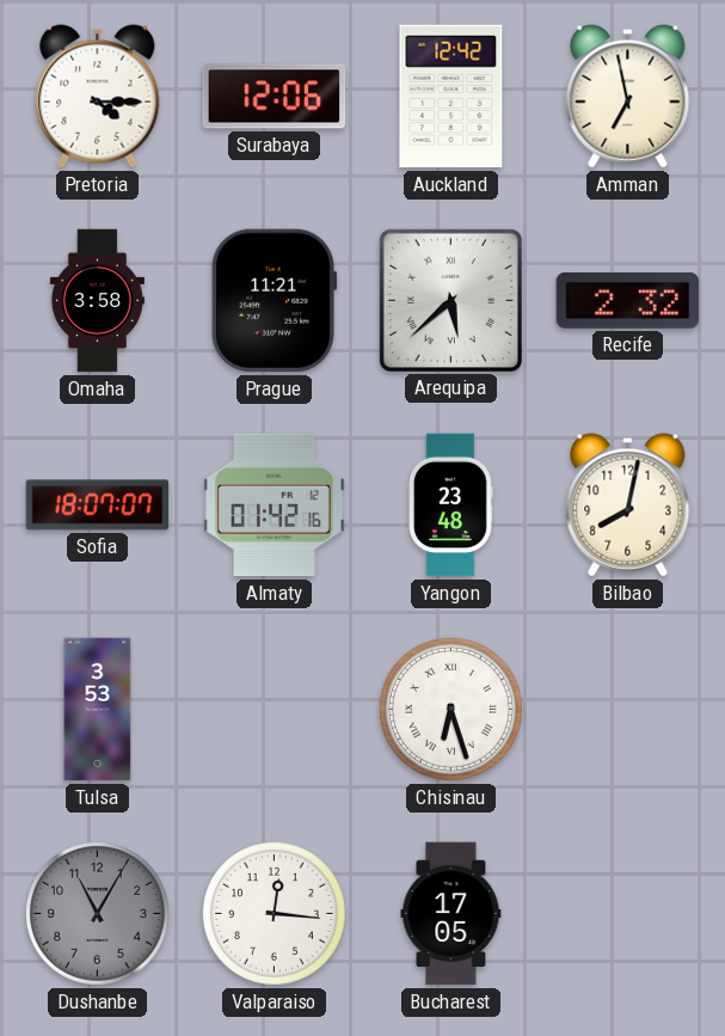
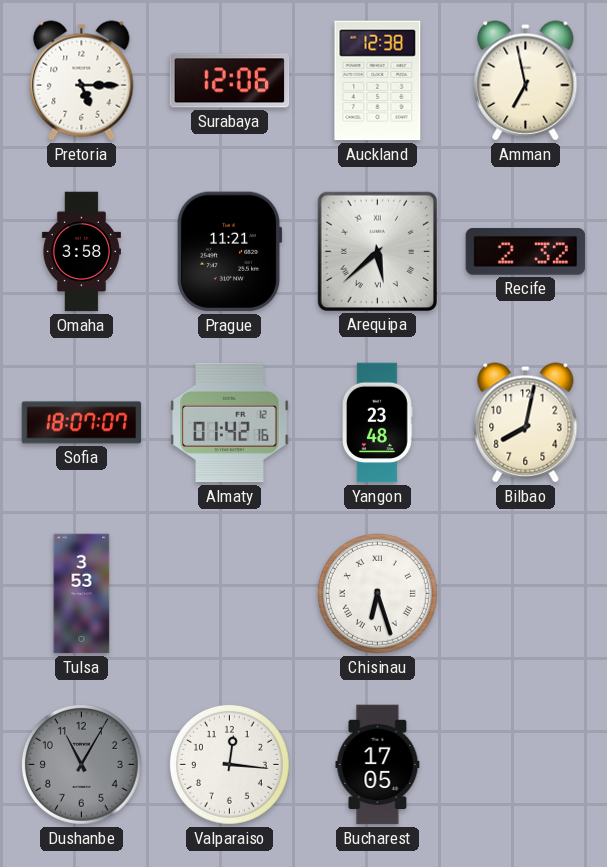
Pretoria: 4:15 -> 5:15
Auckland: 12:42 -> 12:38
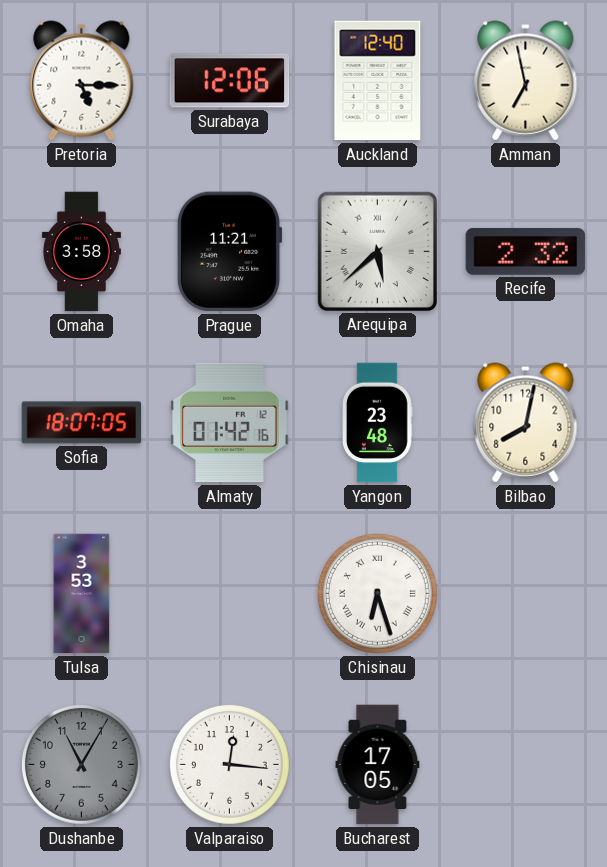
Auckland: 12:38 -> 12:40
Sofia: 18:07:07 -> 18:07:05
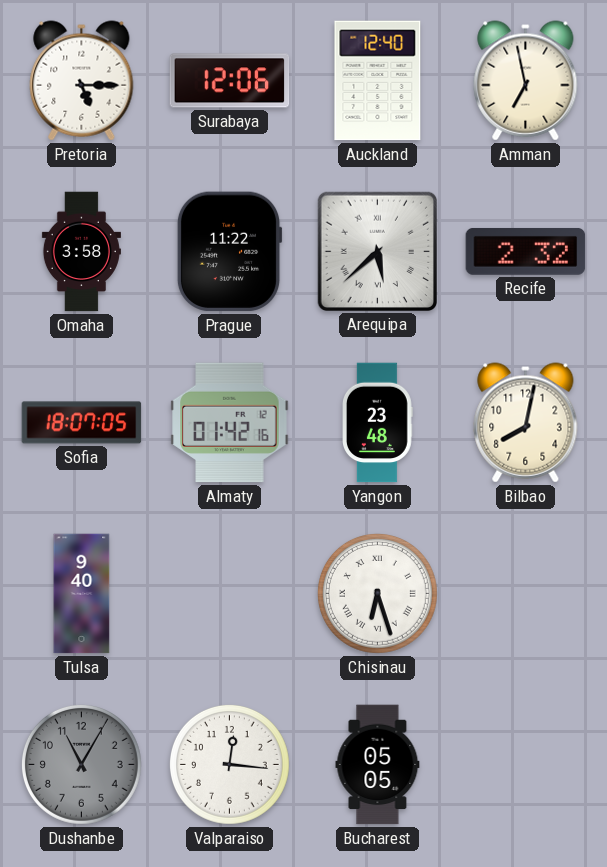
Prague: 11:21 -> 11:22
Tulsa: 3:53 -> 9:40
Bucharest: 17:05 -> 05:05
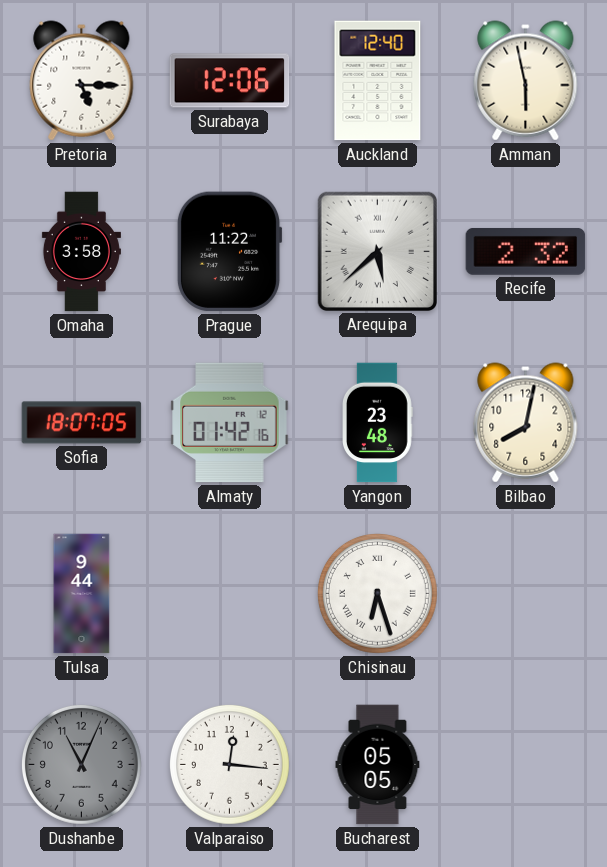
Amman: 6:58 -> 5:58
Tulsa: 9:40 -> 9:44
Dushanbe: 11:05 -> 11:04
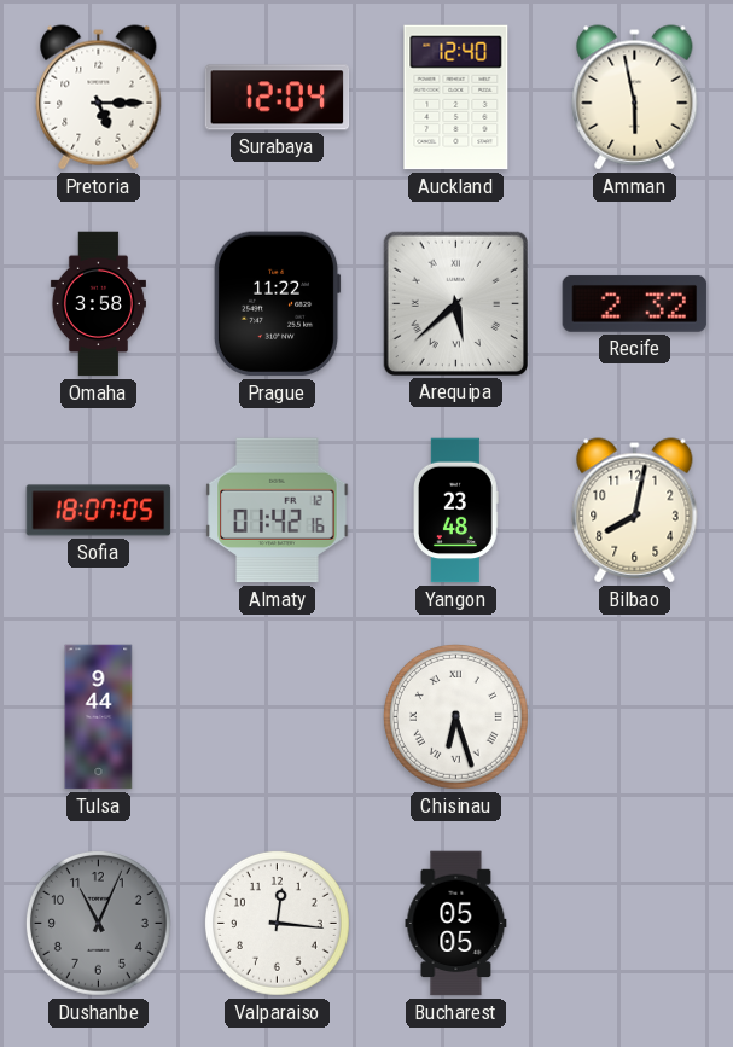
Surabaya: 12:06 -> 12:04
